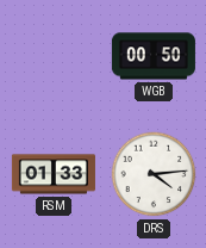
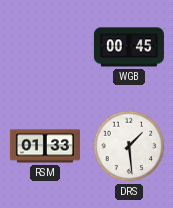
WGB: 00:50 -> 00:45
DRS: 4:14 -> 1:29
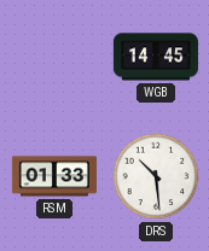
WGB: 00:45 -> 14:45
DRS: 1:29 -> 10:29
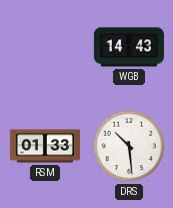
WGB: 14:45 -> 14:43
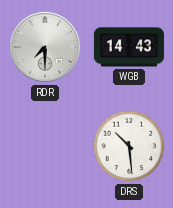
RDR: none -> 7:30
RSM: 01:33 -> none
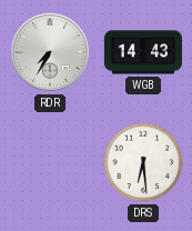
RDR: 7:30 -> 7:35
DRS: 10:29 -> 6:29
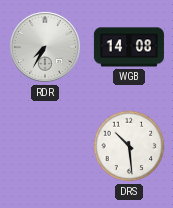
WGB: 14:43 -> 14:08
DRS: 6:29 -> 10:29
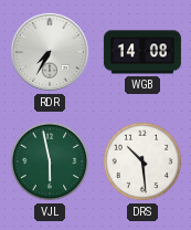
VJL: none -> 5:58
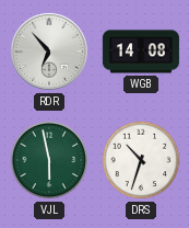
RDR: 7:35 -> 6:53
DRS: 10:29 -> 10:33
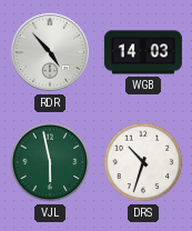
RDR: 6:53 -> 4:53
WGB: 14:08 -> 14:03
